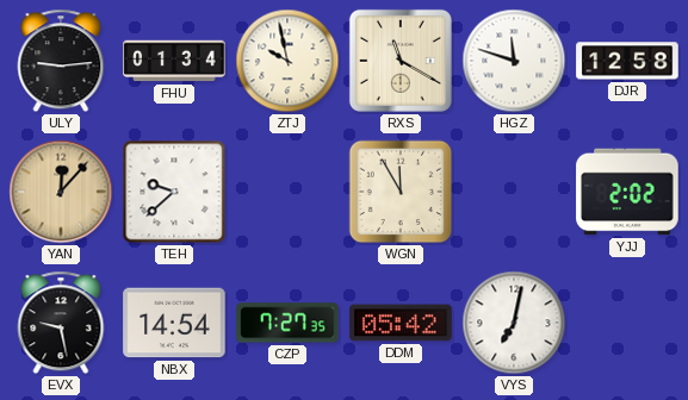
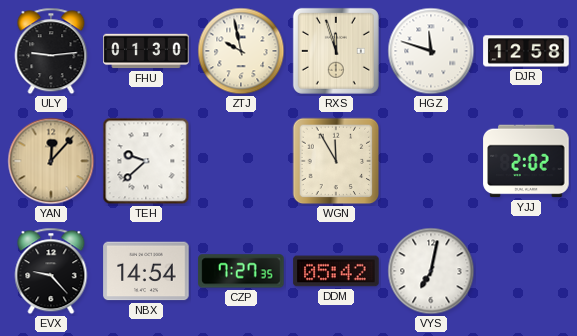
FHU: 01:34 -> 01:30
RXS: 11:20 -> 11:57
EVX: 9:28 -> 9:23
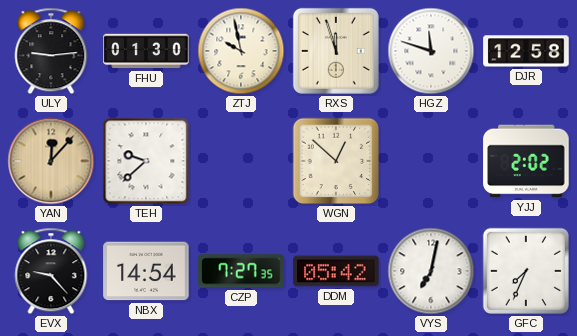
WGN: 11:55 -> 12:52
GFC: none -> 7:34
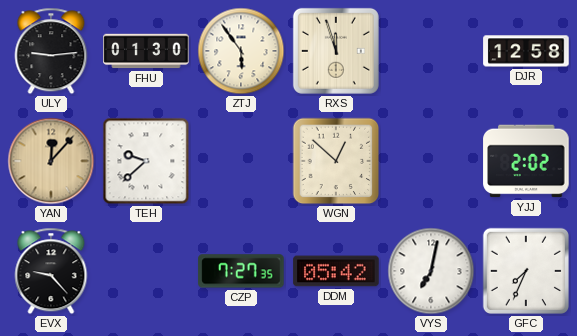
ZTJ: 9:58 -> 5:54
HGZ: 11:48 -> none
NBX: 14:54 -> none
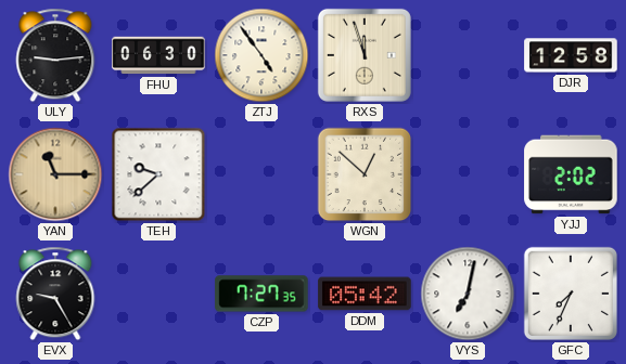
FHU: 01:30 -> 06:30
ZTJ: 5:54 -> 4:54
YAN: 12:07 -> 11:15
EVX: 9:23 -> 9:25
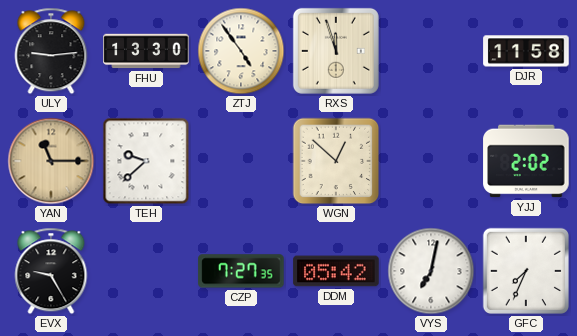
FHU: 06:30 -> 13:30
DJR: 12:58 -> 11:58
